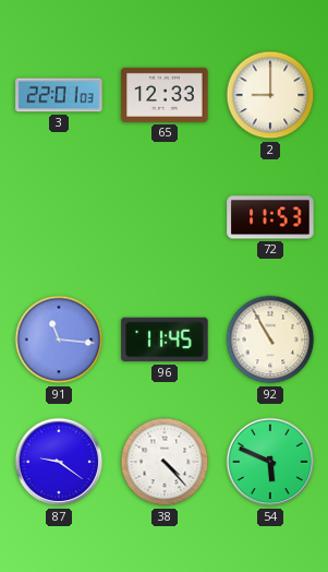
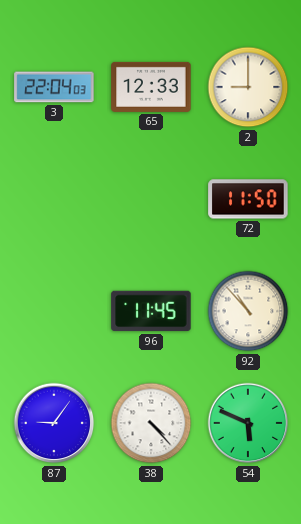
3: 22:01 -> 22:04
72: 11:53 -> 11:50
91: 11:16 -> none
92: 10:55 -> 10:53
87: 9:21 -> 9:06
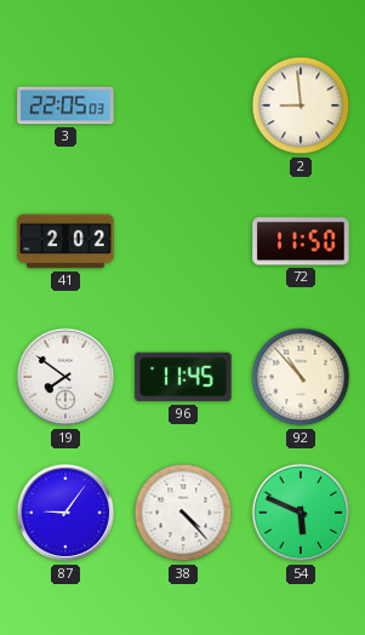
3: 22:04 -> 22:05
65: 12:33 -> none
2: 9:00 -> 8:59
41: none -> 2:02
19: none -> 7:51
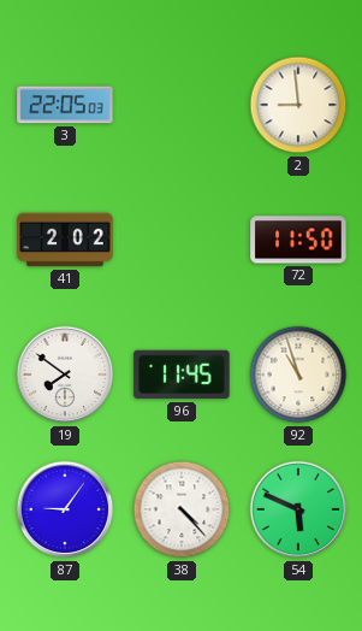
92: 10:53 -> 10:57
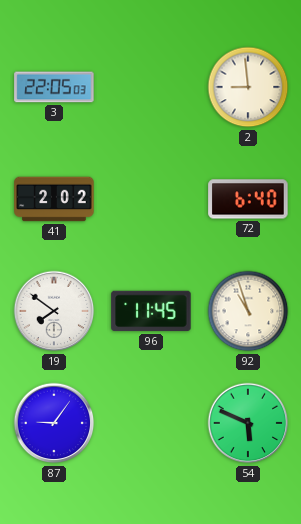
72: 11:50 -> 6:40
38: 4:23 -> none
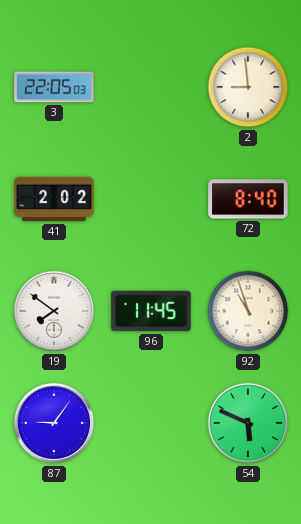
72: 6:40 -> 8:40
